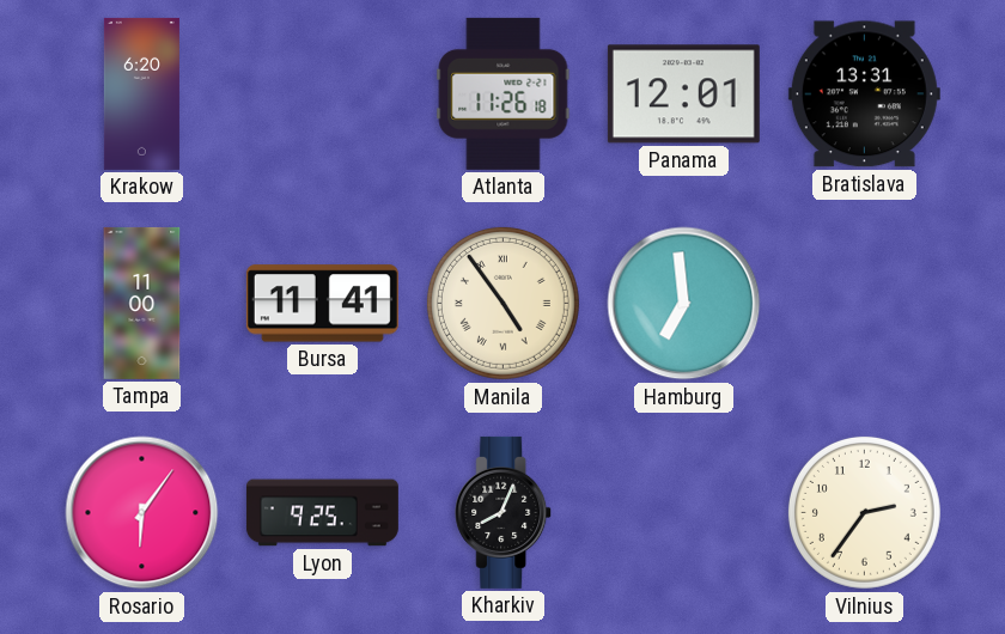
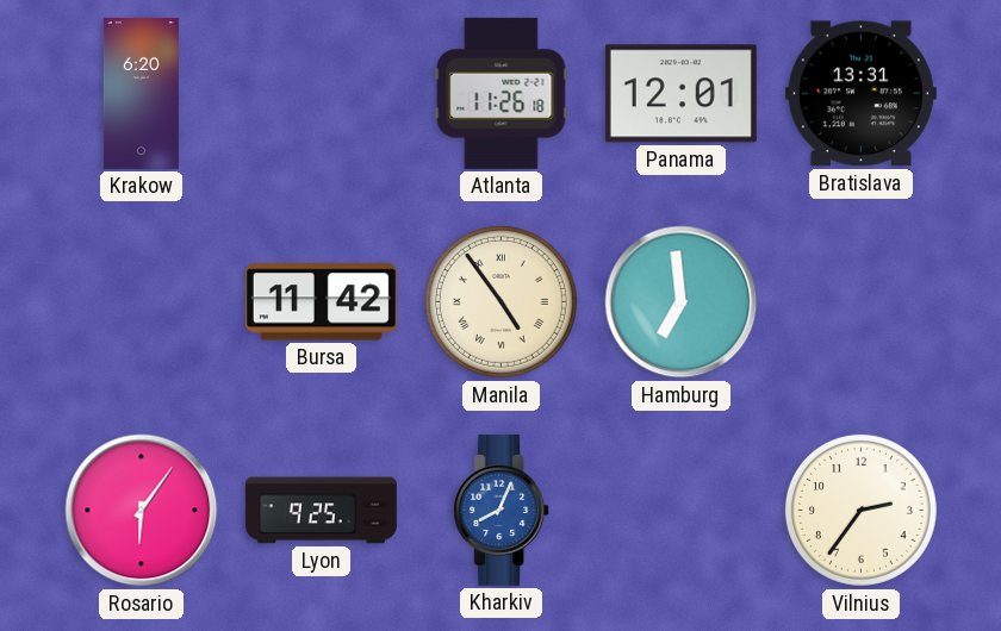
Tampa: 11:00 -> none
Bursa: 11:41 -> 11:42
Kharkiv dial: black -> blue
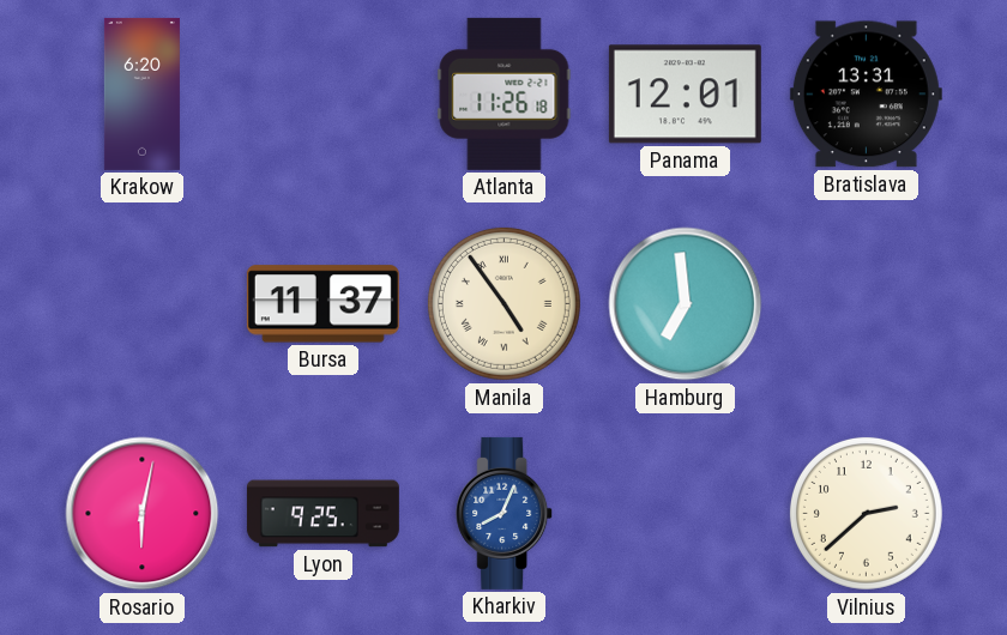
Bursa: 11:42 -> 11:37
Rosario: 6:06 -> 6:02
Vilnius: 2:36 -> 2:38
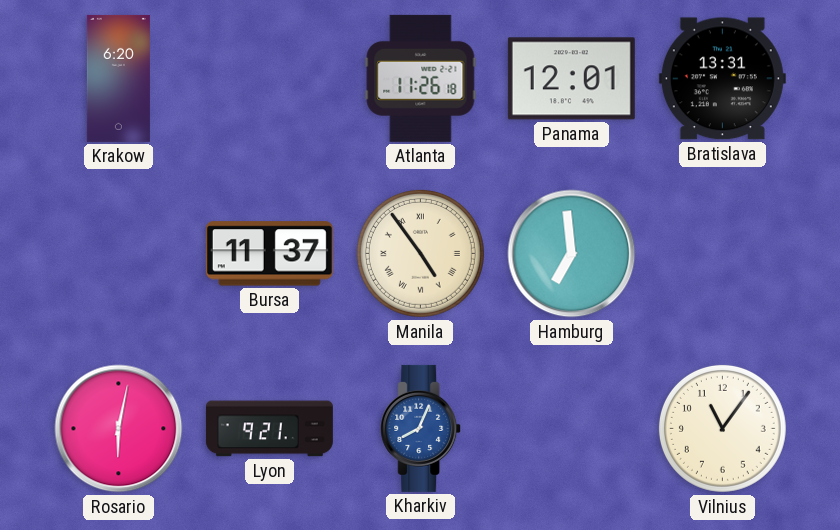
Lyon: 9:25 -> 9:21
Vilnius: 2:38 -> 11:06
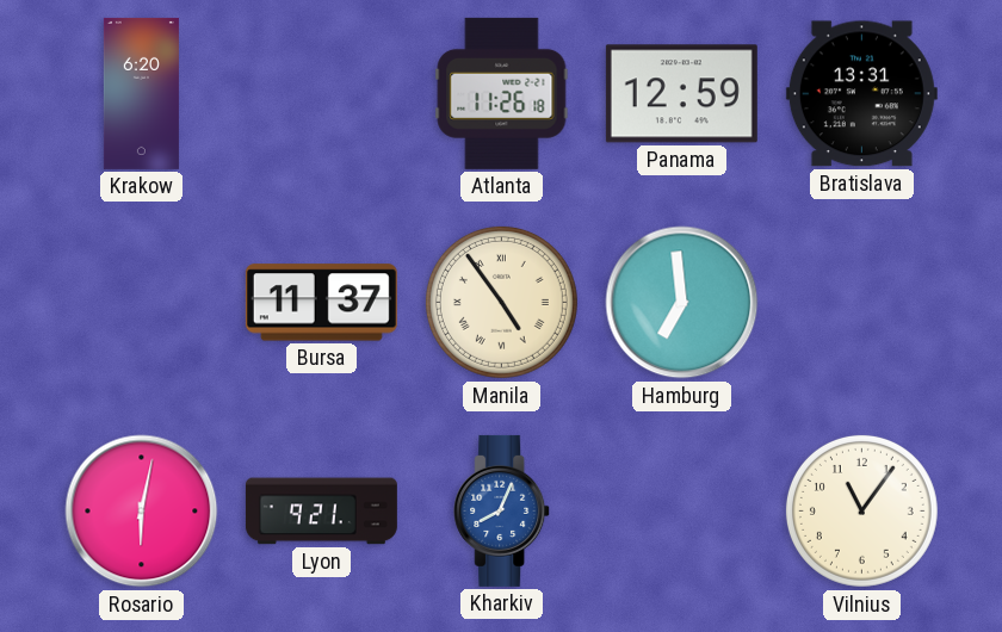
Panama: 12:01 -> 12:59
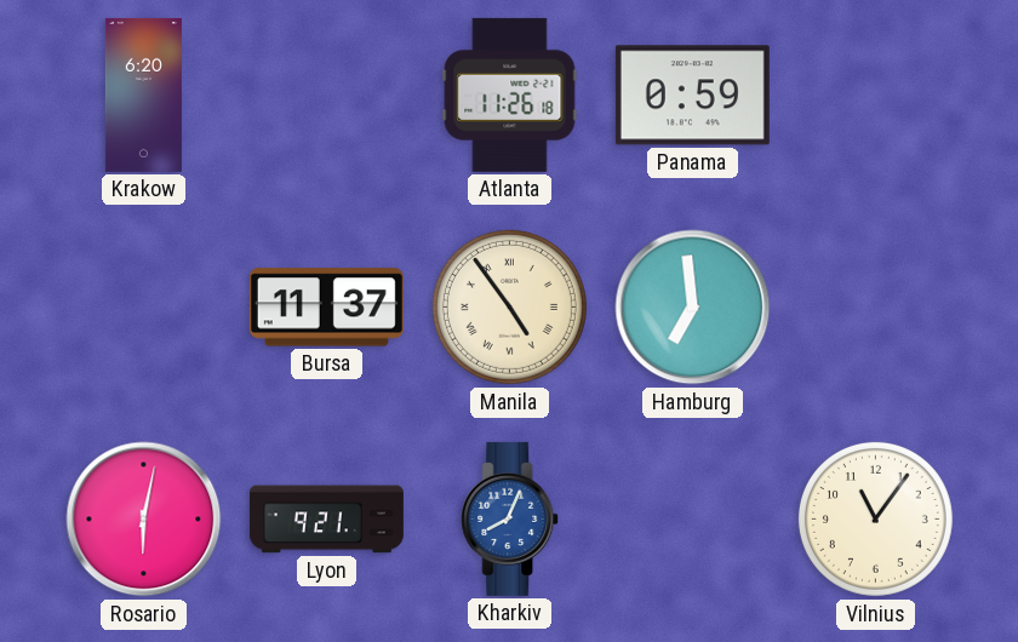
Panama: 12:59 -> 0:59
Bratislava: 13:31 -> none
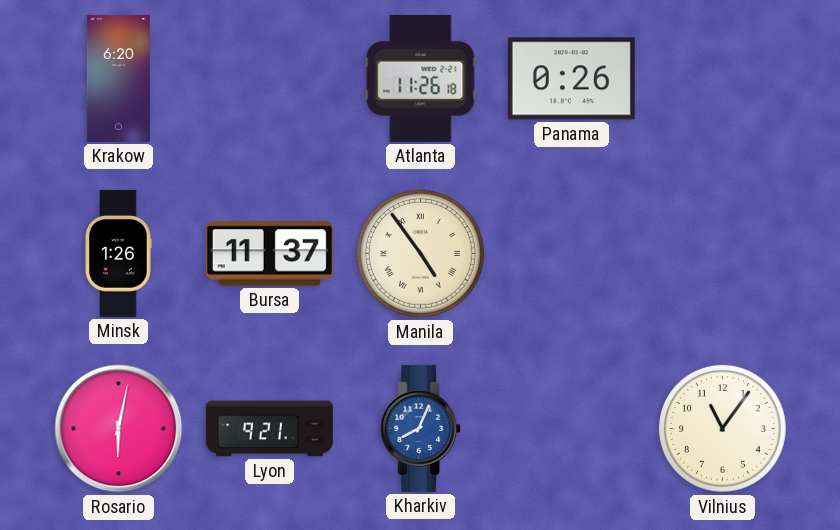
Panama: 0:59 -> 0:26
Minsk: none -> 1:26
Hamburg: 6:59 -> none
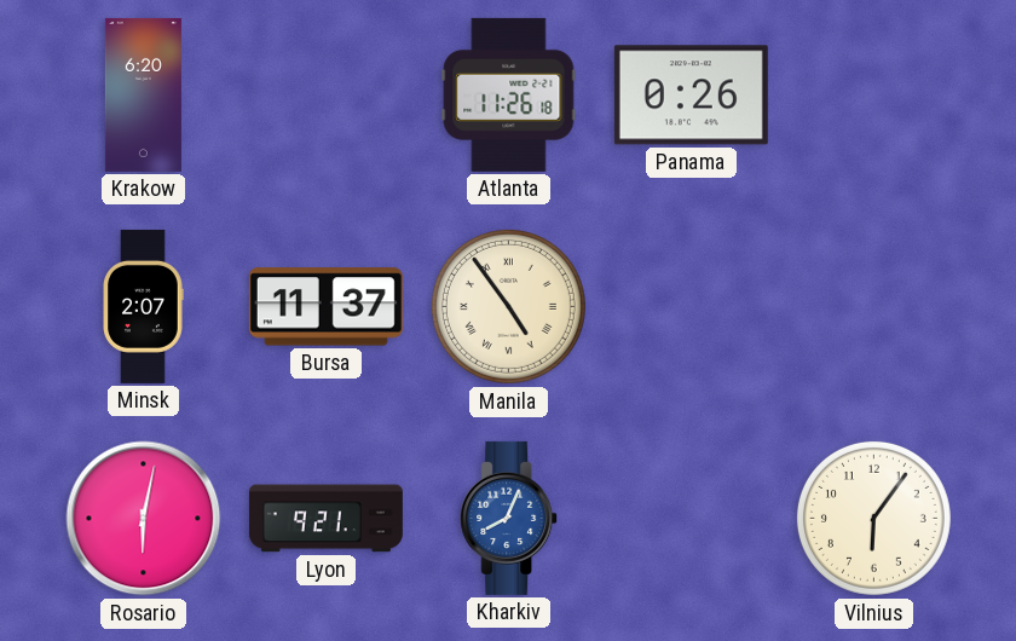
Minsk: 1:26 -> 2:07
Vilnius: 11:06 -> 6:06
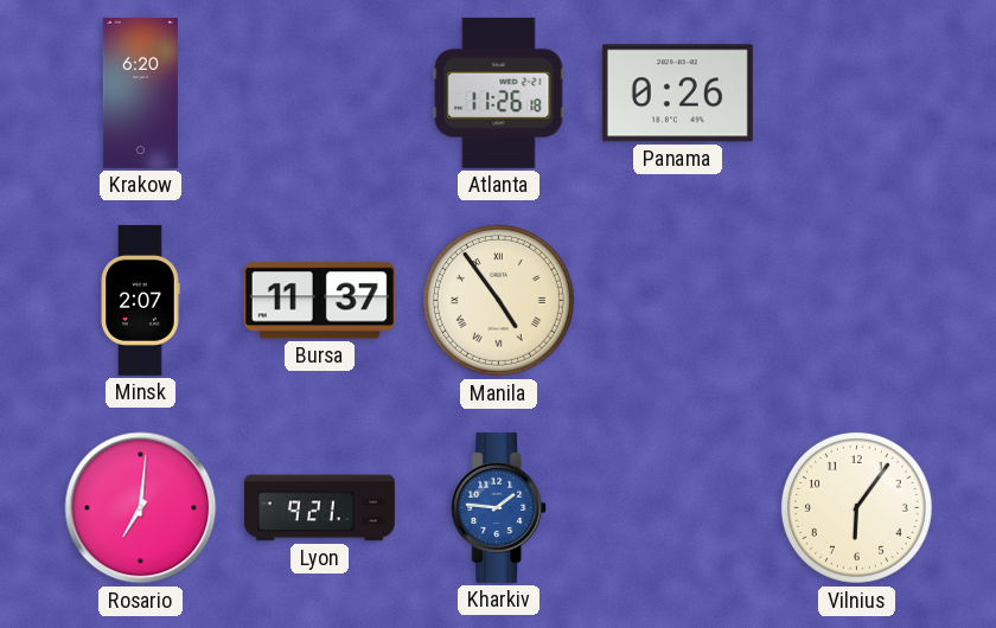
Rosario: 6:02 -> 7:01
Kharkiv: 8:04 -> 1:46
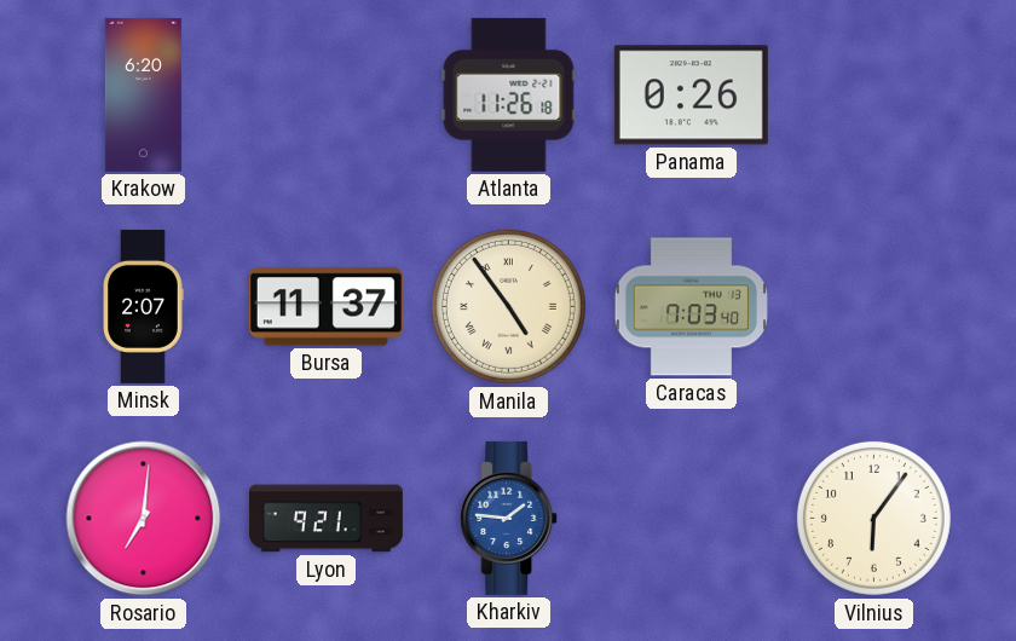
Caracas: none -> 7:03
